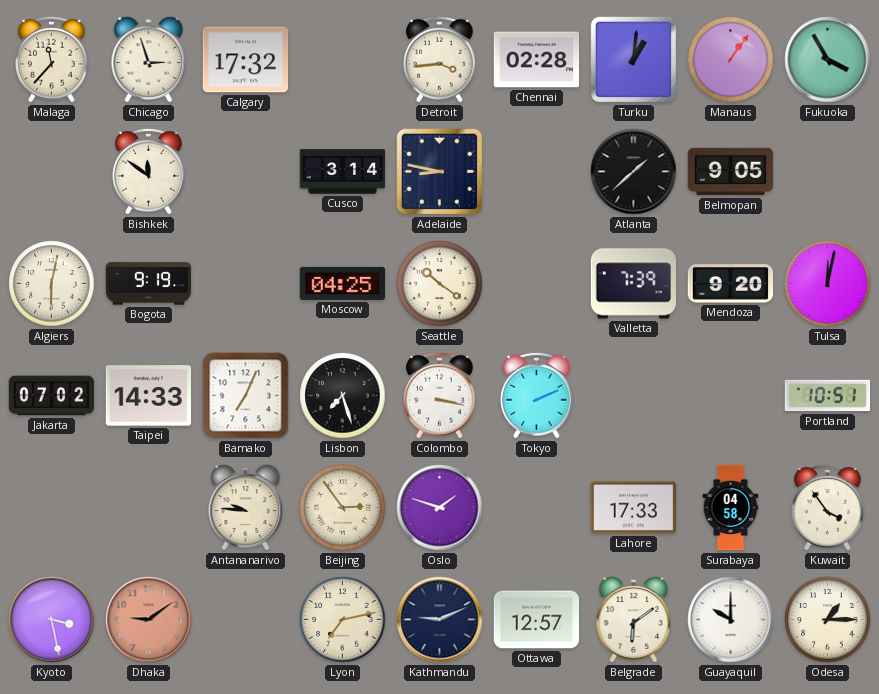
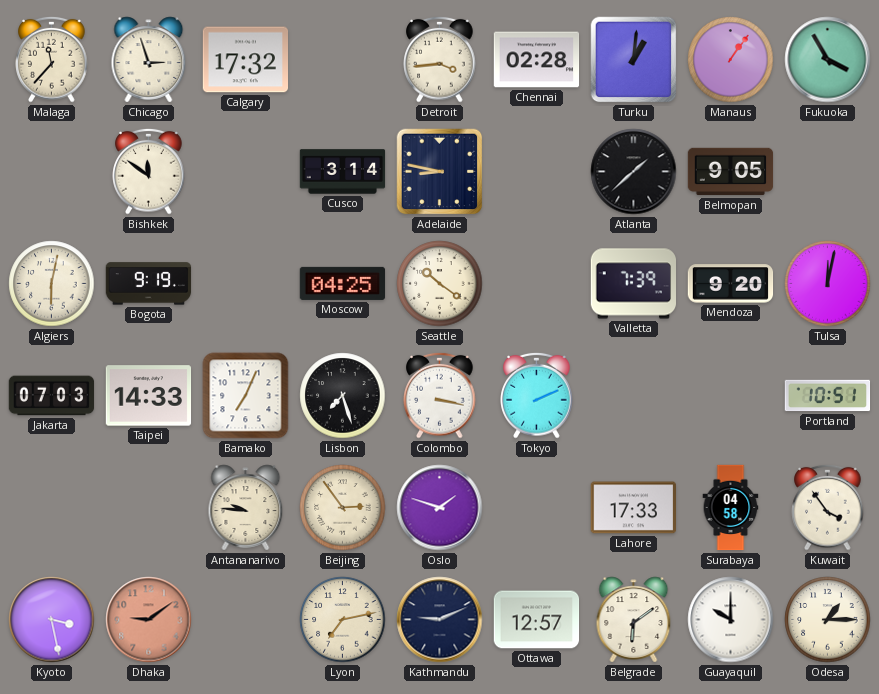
Jakarta: 07:02 -> 07:03
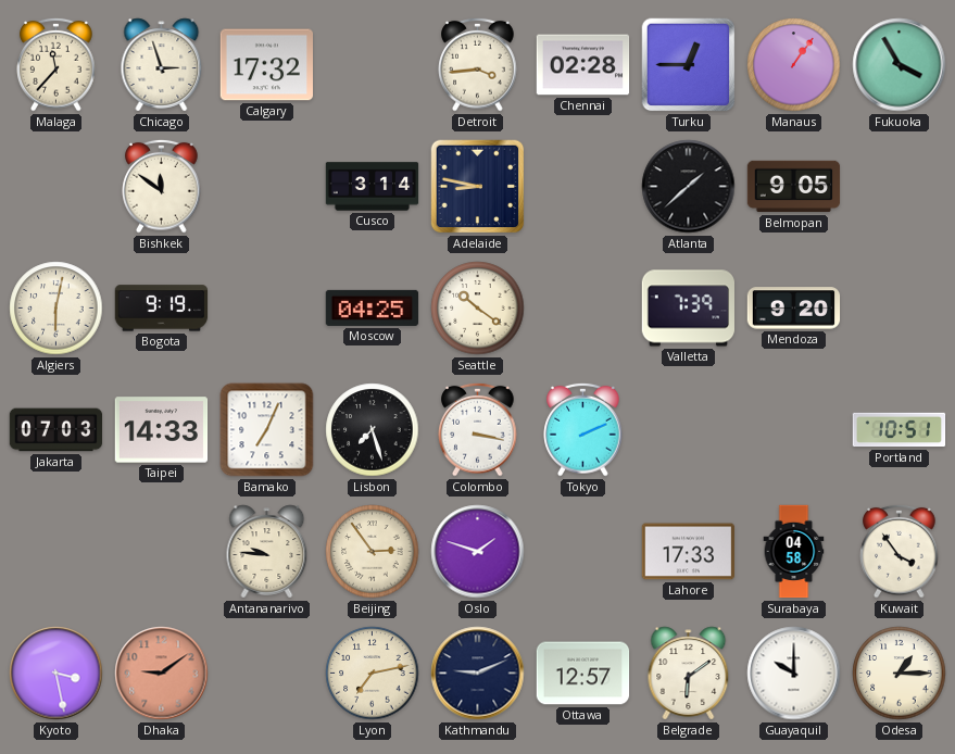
Turku: 1:01 -> 12:45
Tulsa: 12:02 -> none
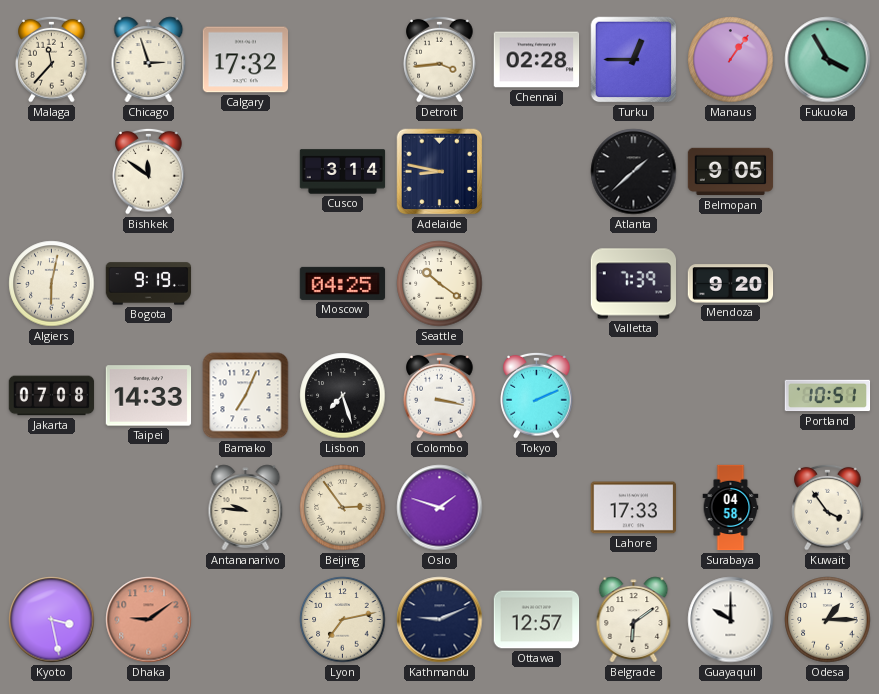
Jakarta: 07:03 -> 07:08
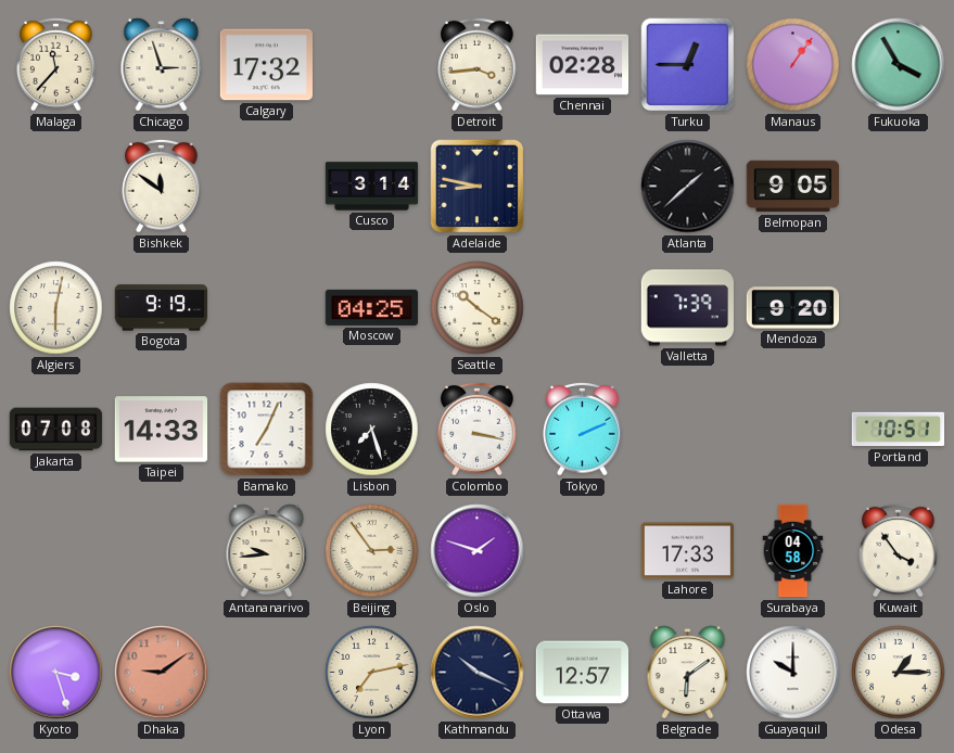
Antananarivo: 9:46 -> 9:44
Kyoto: 3:28 -> 3:27
Kathmandu: 9:11 -> 10:19
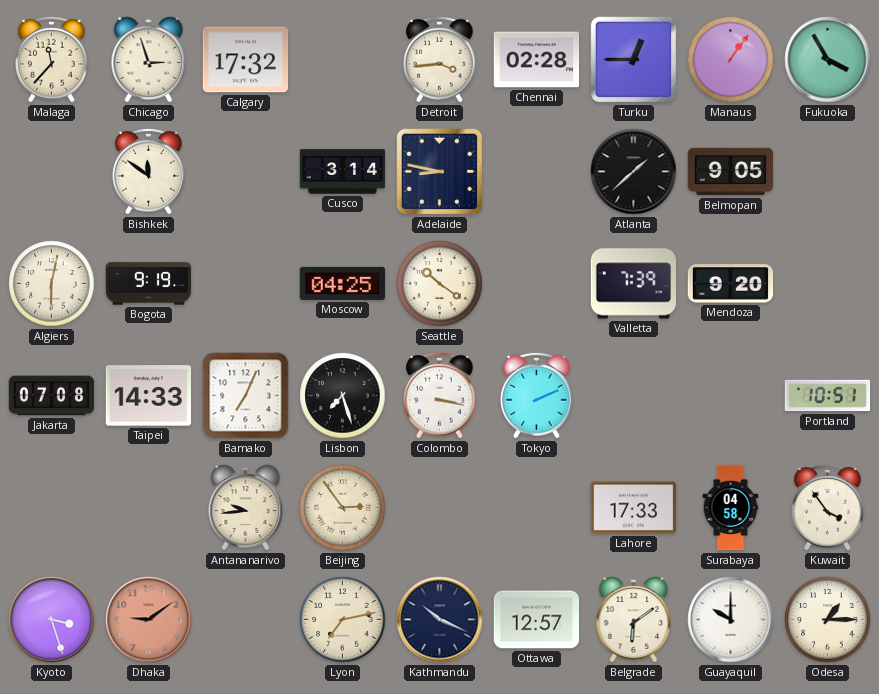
Oslo: 1:48 -> none
